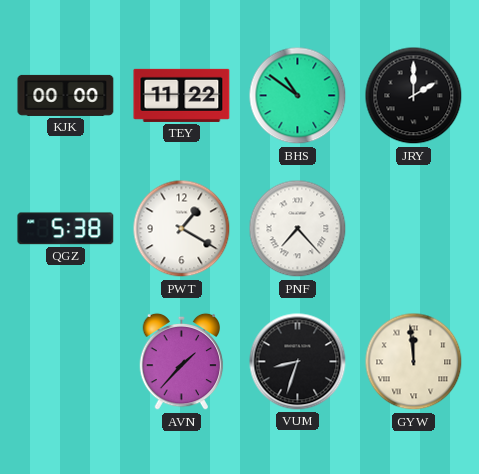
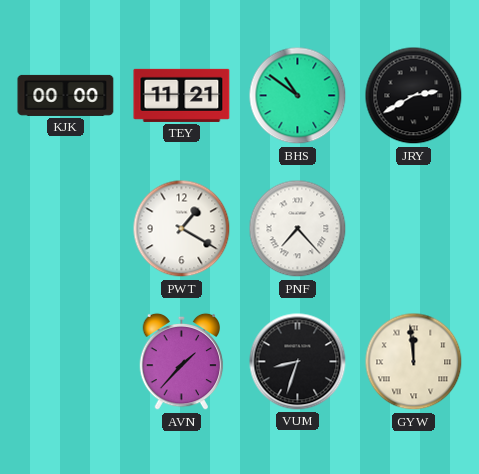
TEY: 11:22 -> 11:21
JRY: 2:00 -> 2:40
QGZ: 5:38 -> none
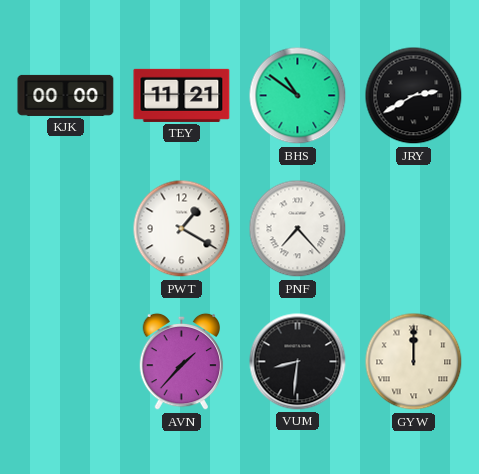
VUM: 8:33 -> 8:31
GYW: 11:59 -> 12:00
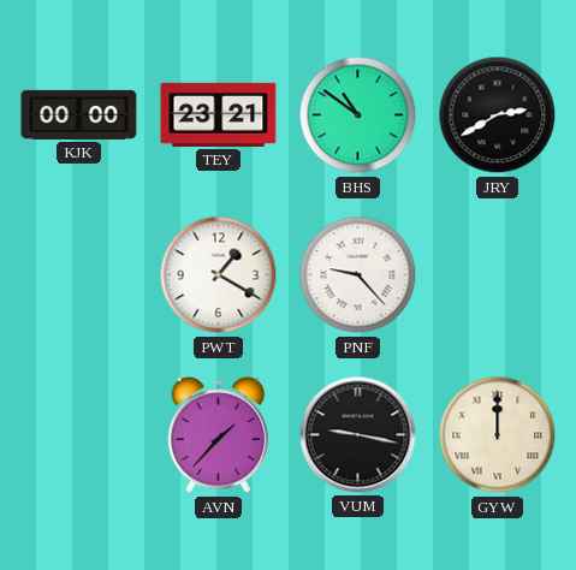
TEY: 11:21 -> 23:21
PNF: 7:23 -> 9:23
VUM: 8:31 -> 9:17
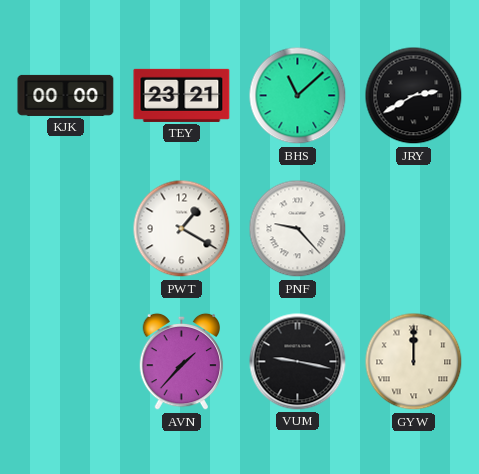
BHS: 10:51 -> 11:08
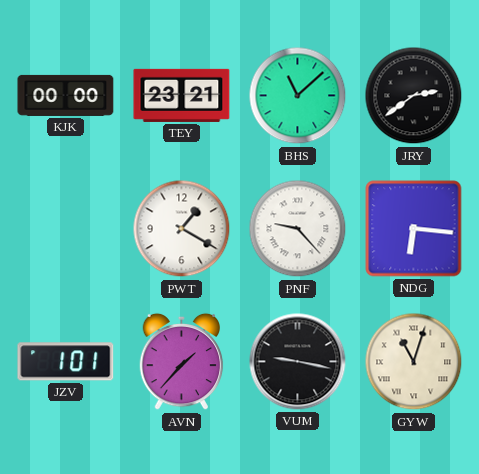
JRY: 2:40 -> 2:39
NDG: none -> 6:16
JZV: none -> 1:01
GYW: 12:00 -> 11:03
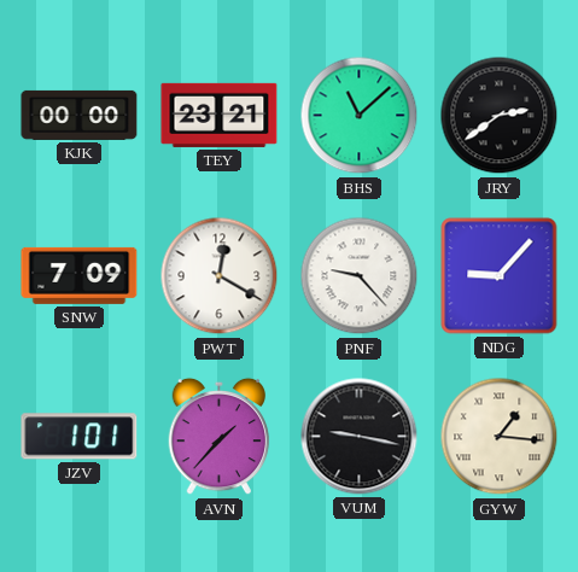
SNW: none -> 7:09
PWT: 1:20 -> 12:20
NDG: 6:16 -> 9:07
GYW: 11:03 -> 1:16
